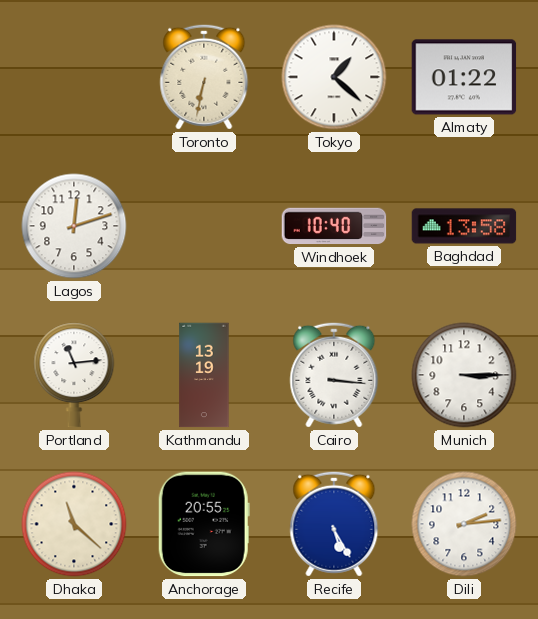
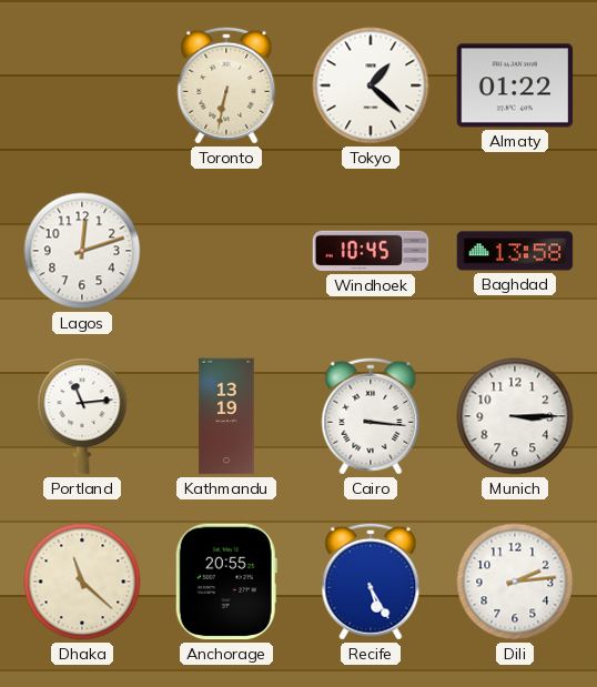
Windhoek: 10:40 -> 10:45
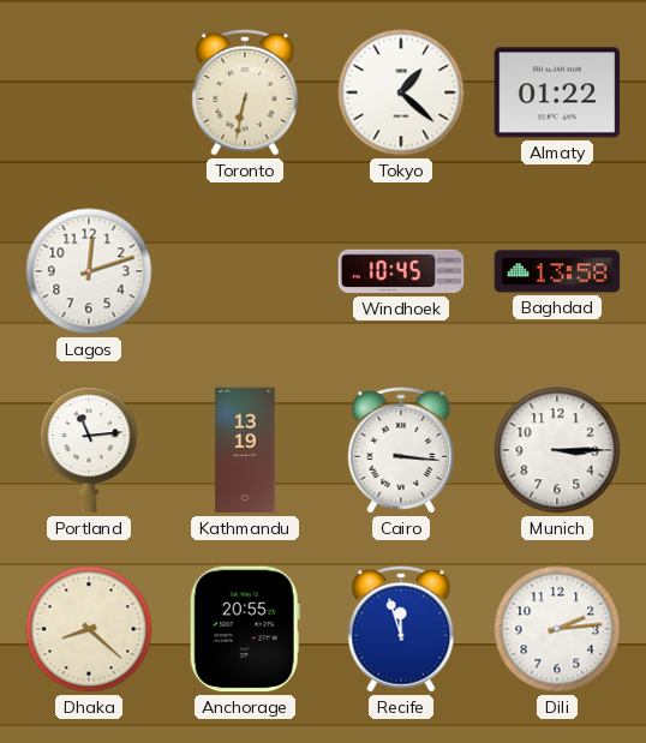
Dhaka: 11:22 -> 8:22
Recife: 5:25 -> 11:57
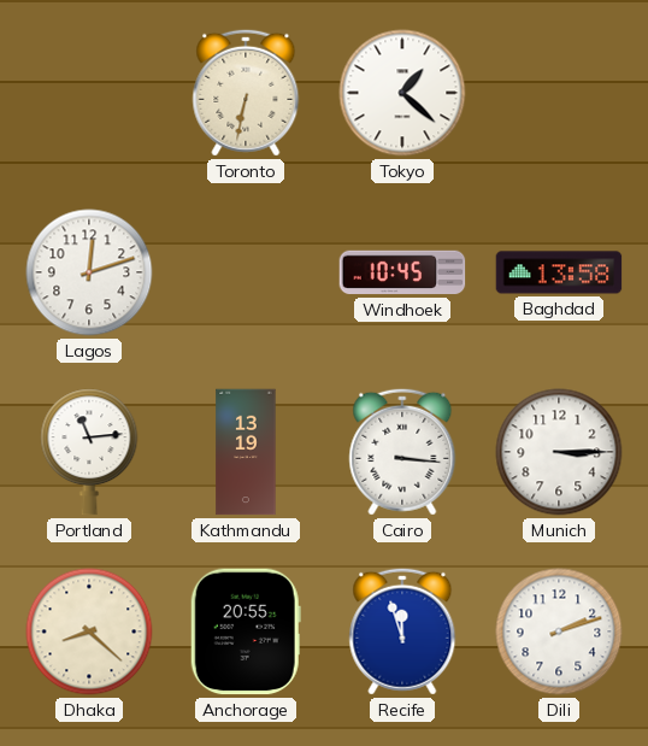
Almaty: 01:22 -> none
Dili: 2:14 -> 2:12
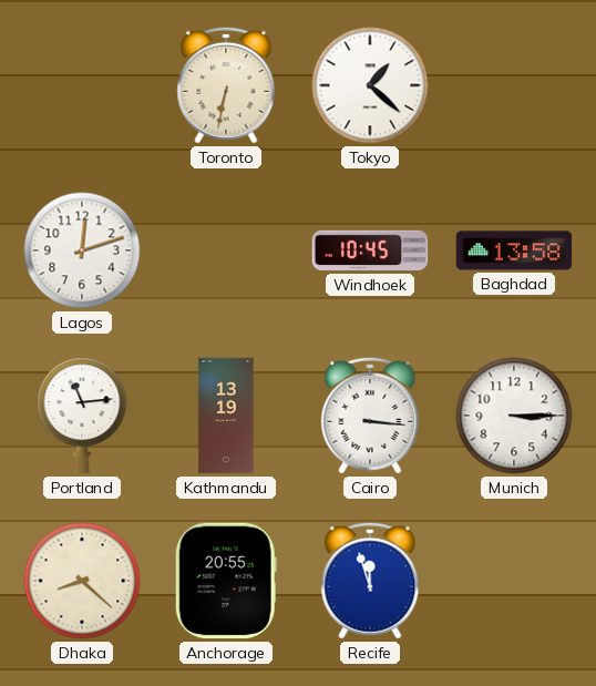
Dili: 2:12 -> none
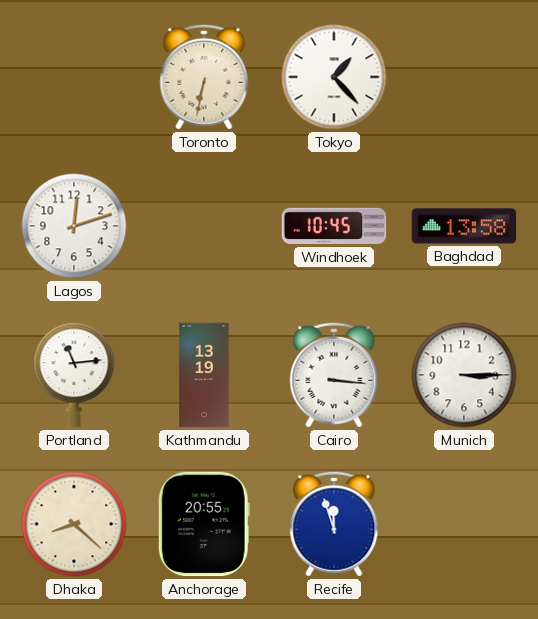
Tokyo: 1:22 -> 1:23
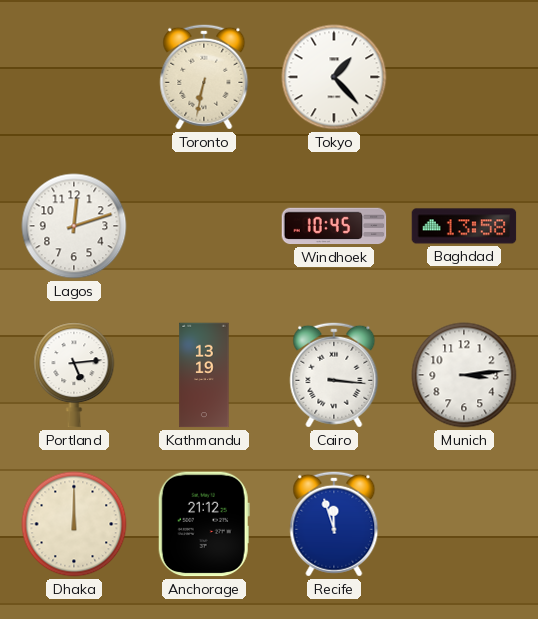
Portland: 11:14 -> 5:14
Munich: 3:15 -> 3:14
Dhaka: 8:22 -> 12:00
Anchorage: 20:55 -> 21:12
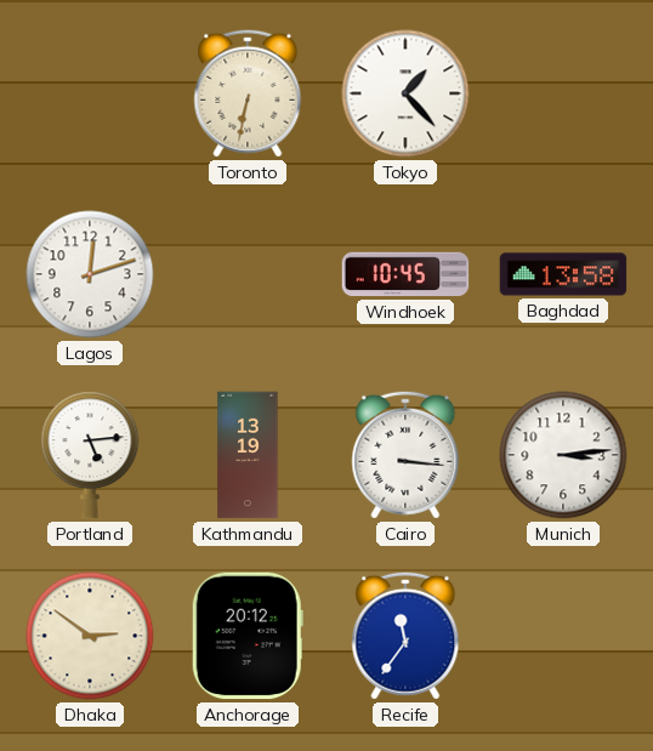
Dhaka: 12:00 -> 2:51
Anchorage: 21:12 -> 20:12
Recife: 11:57 -> 11:36
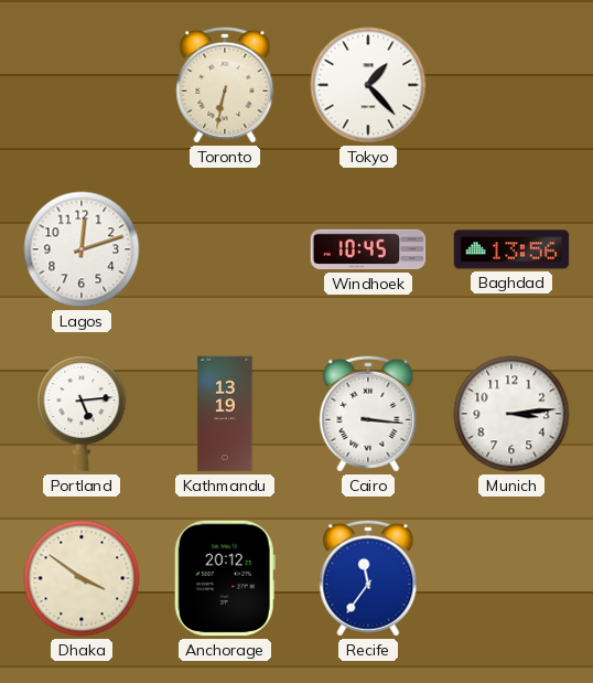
Baghdad: 13:58 -> 13:56
Dhaka: 2:51 -> 3:51
